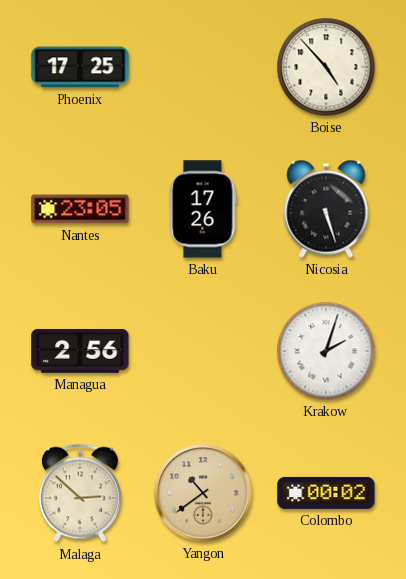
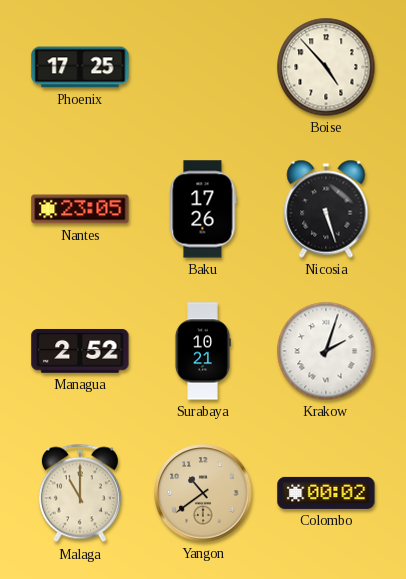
Managua: 2:56 -> 2:52
Surabaya: none -> 10:21
Malaga: 2:52 -> 11:00
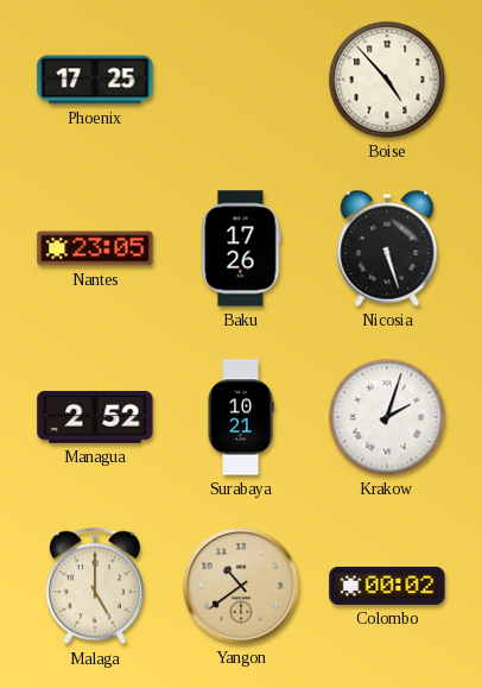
Malaga: 11:00 -> 5:00
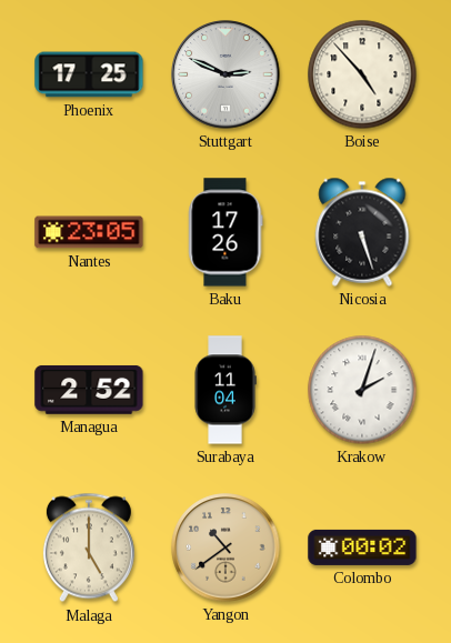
Stuttgart: none -> 2:49
Surabaya: 10:21 -> 11:04
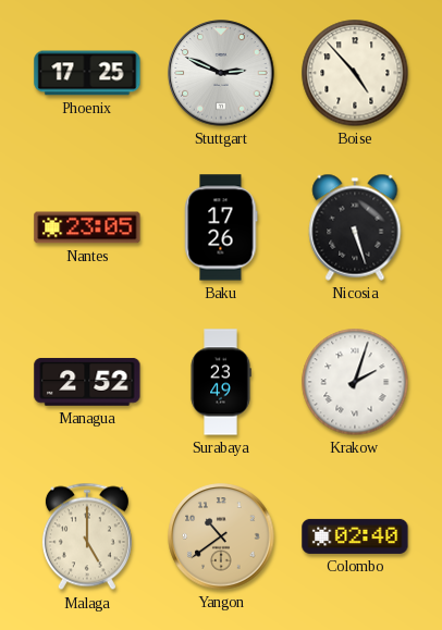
Surabaya: 11:04 -> 23:49
Colombo: 00:02 -> 02:40
